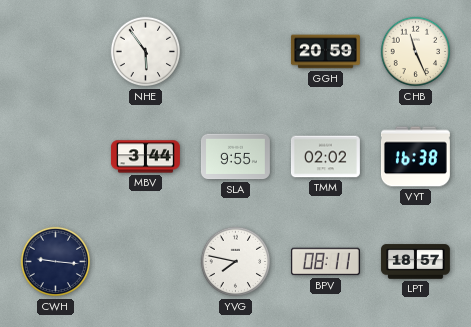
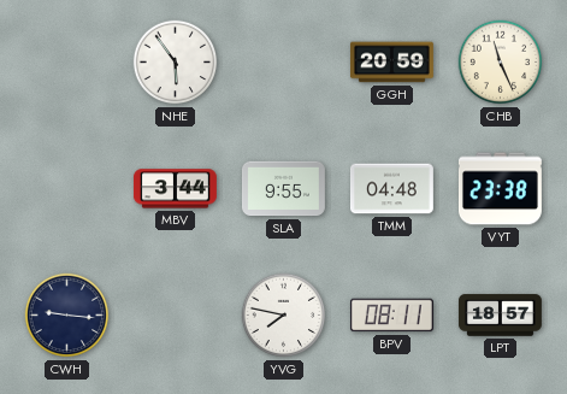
TMM: 02:02 -> 04:48
VYT: 16:38 -> 23:38
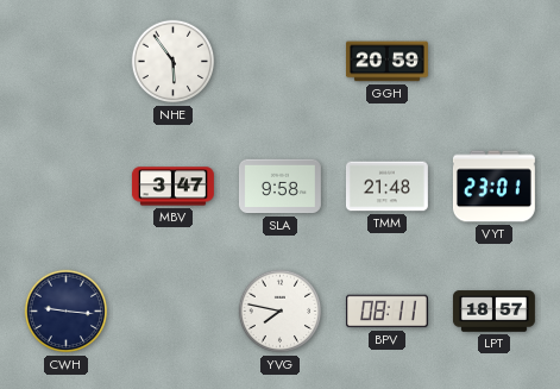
CHB: 11:26 -> none
MBV: 3:44 -> 3:47
SLA: 9:55 -> 9:58
TMM: 04:48 -> 21:48
VYT: 23:38 -> 23:01
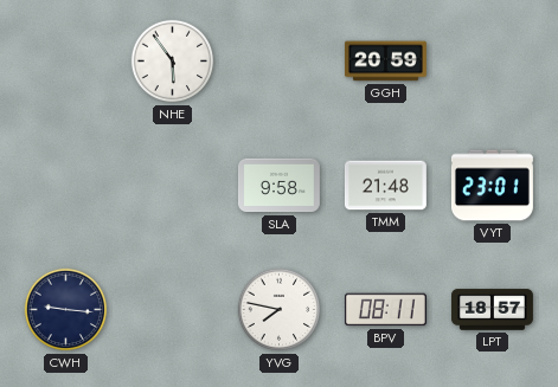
MBV: 3:47 -> none
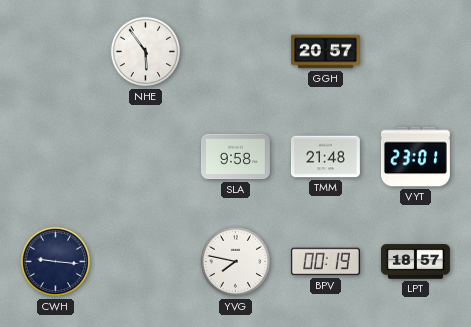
GGH: 20:59 -> 20:57
BPV: 08:11 -> 00:19
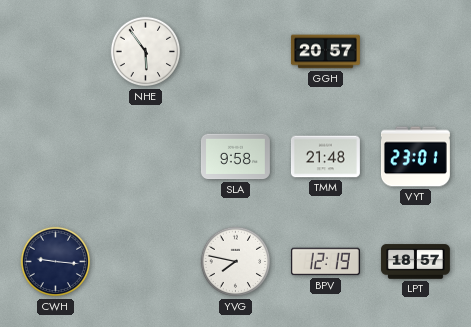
BPV: 00:19 -> 12:19
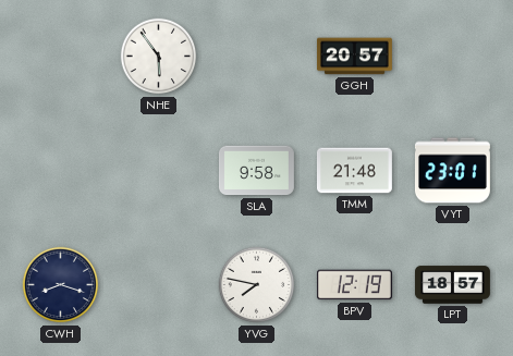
CWH: 9:16 -> 8:18
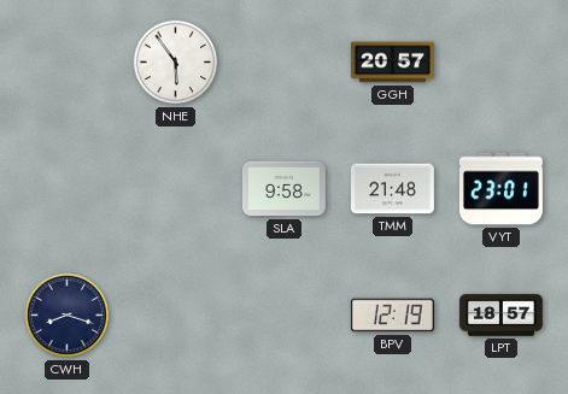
YVG: 7:47 -> none
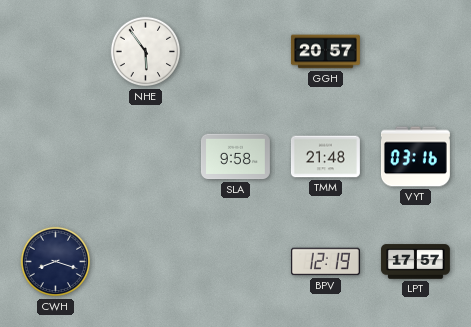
VYT: 23:01 -> 03:16
LPT: 18:57 -> 17:57
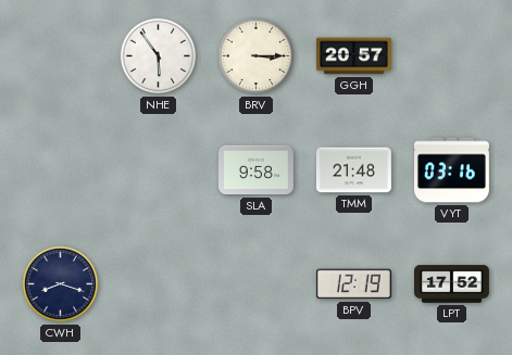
BRV: none -> 3:15
LPT: 17:57 -> 17:52
